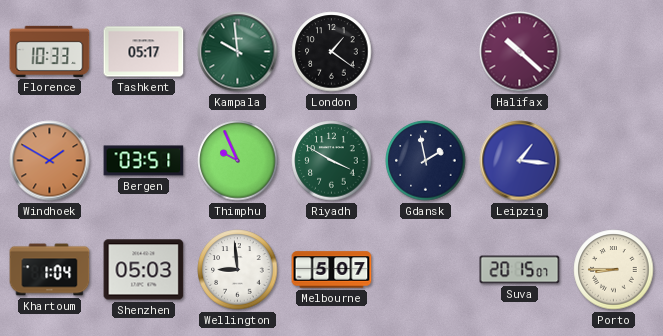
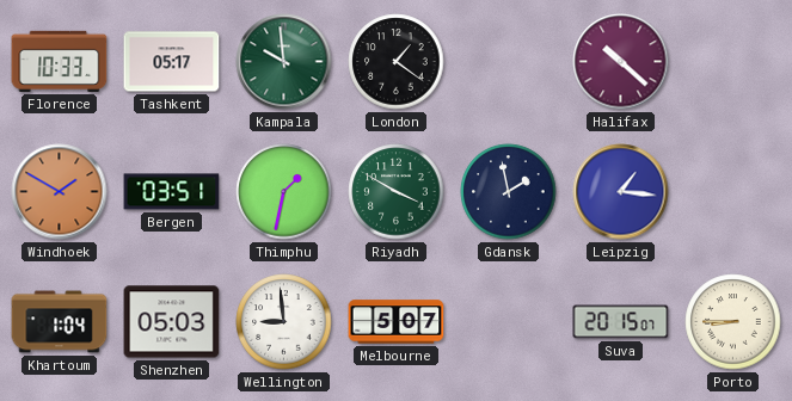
Thimphu: 9:56 -> 1:32
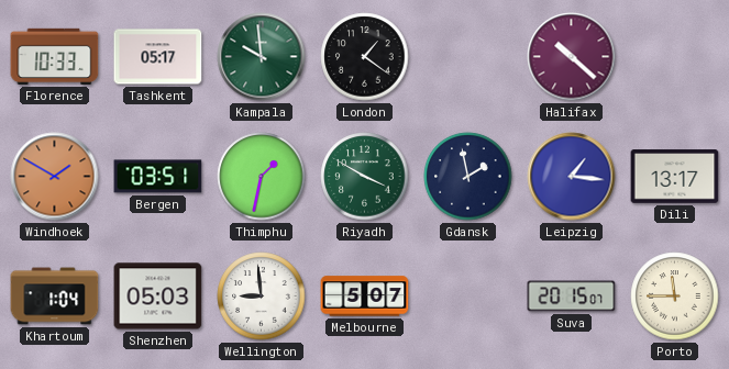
Dili: none -> 13:17
Porto: 8:45 -> 11:45
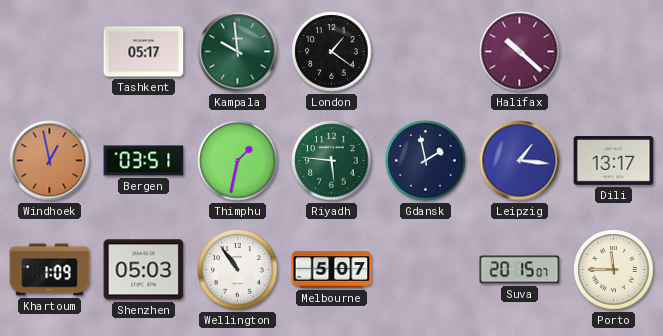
Florence: 10:33 -> none
Windhoek: 1:50 -> 12:58
Riyadh: 3:50 -> 5:46
Khartoum: 1:04 -> 1:09
Wellington: 8:59 -> 10:54
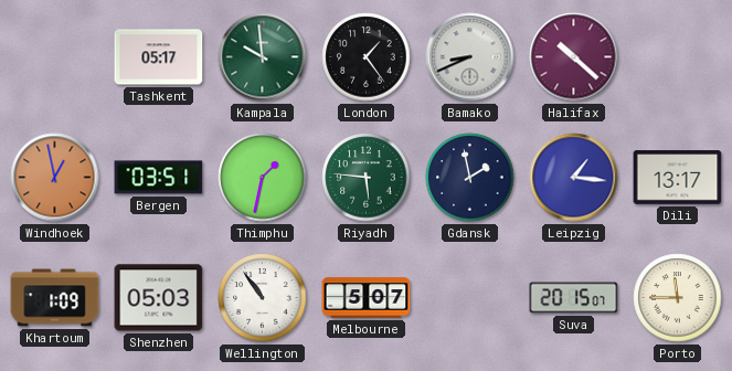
London: 1:21 -> 1:24
Bamako: none -> 8:41
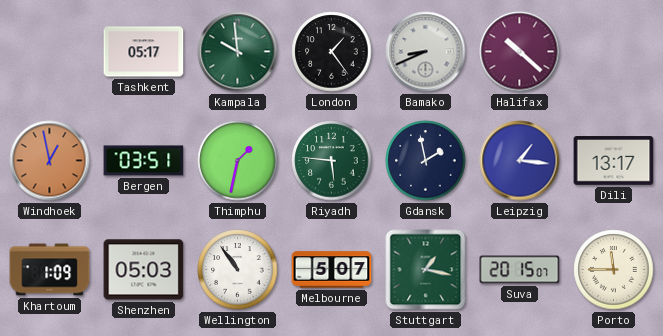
Stuttgart: none -> 1:17
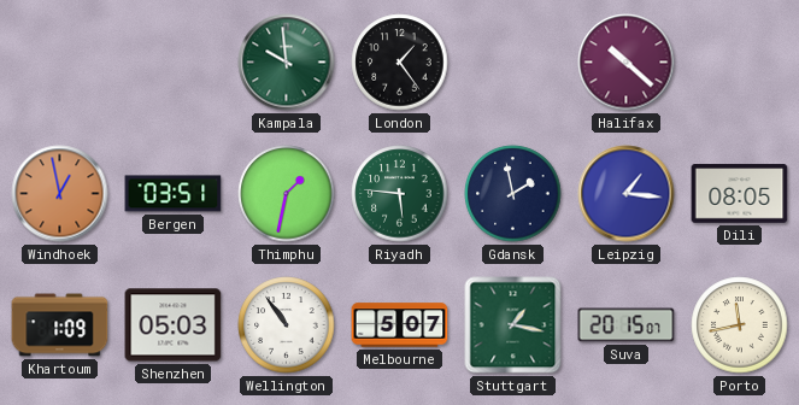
Tashkent: 05:17 -> none
Bamako: 8:41 -> none
Dili: 13:17 -> 08:05
Porto: 11:45 -> 11:43
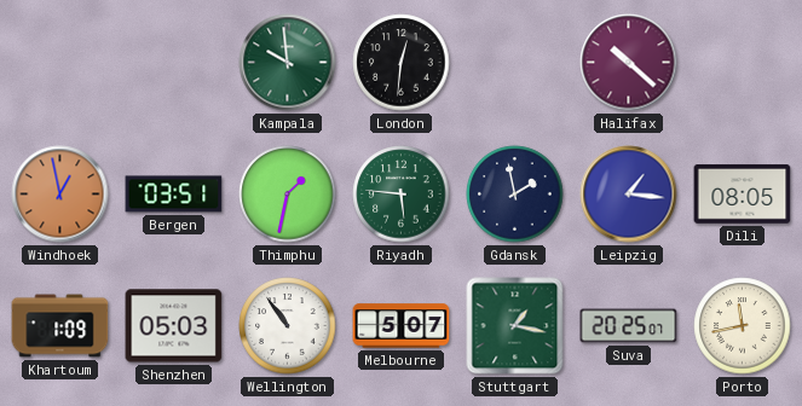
London: 1:24 -> 12:31
Suva: 20:15 -> 20:25
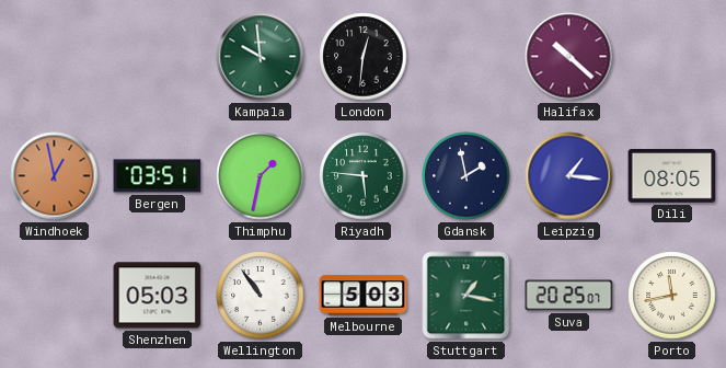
Khartoum: 1:09 -> none
Melbourne: 5:07 -> 5:03
